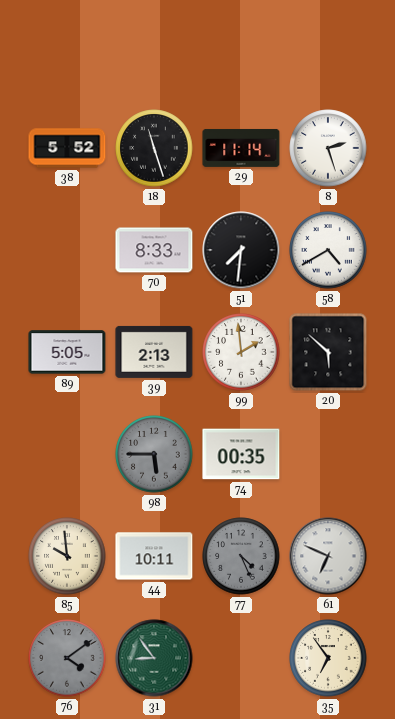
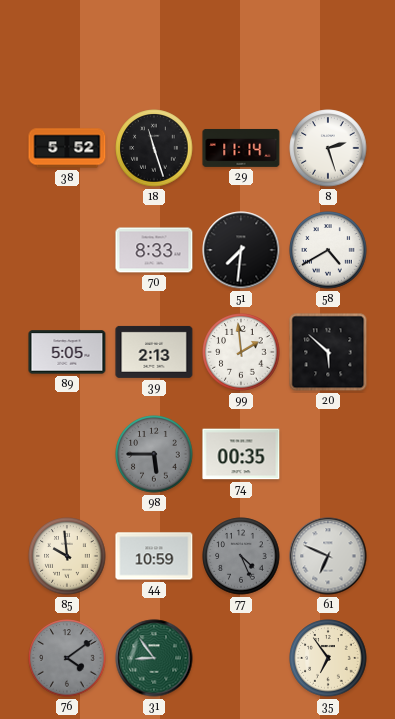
44: 10:11 -> 10:59
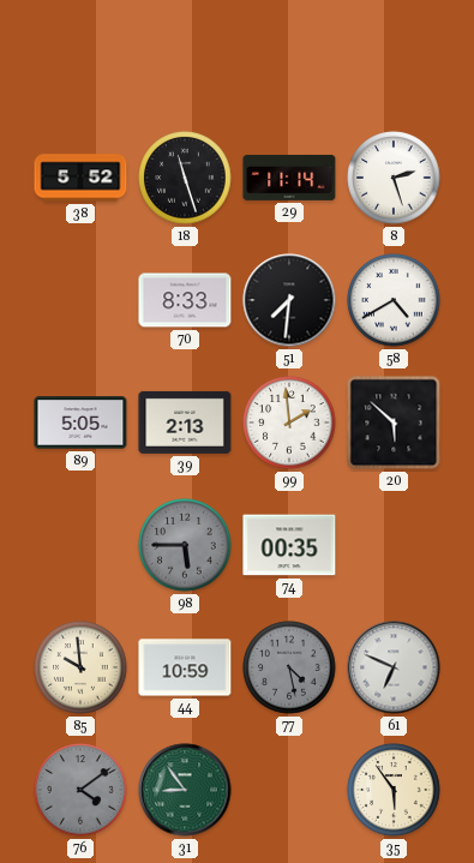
77: 4:26 -> 4:28
35: 6:54 -> 5:54
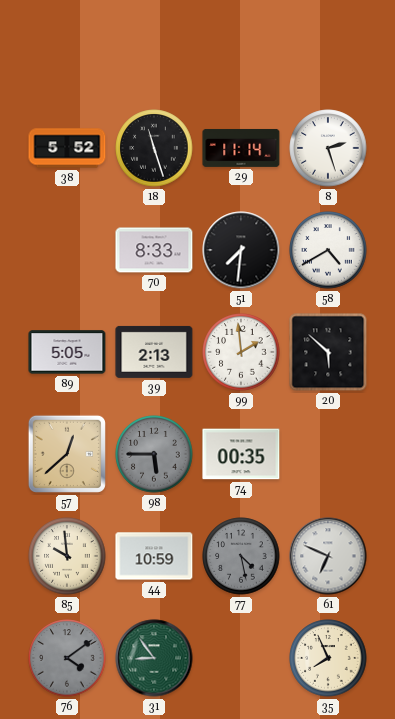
57: none -> 12:38
35: 5:54 -> 7:56
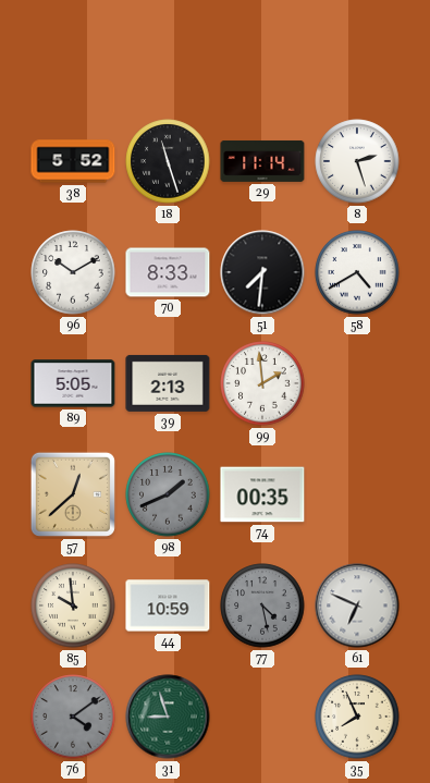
96: none -> 10:10
20: 5:52 -> none
98: 5:45 -> 1:41
31: 8:54 -> 8:57
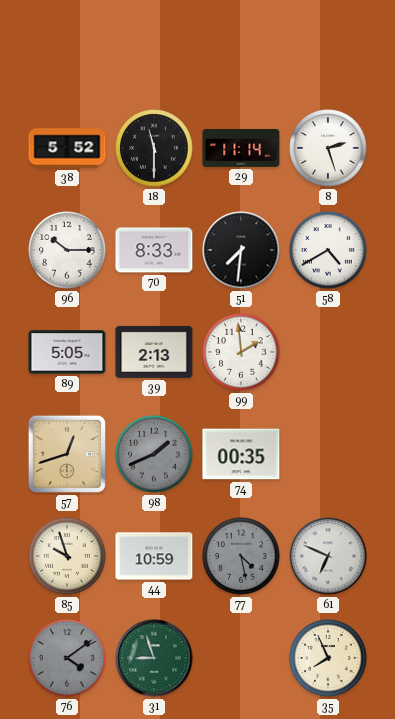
18: 11:27 -> 11:30
96: 10:10 -> 10:15
57: 12:38 -> 12:42
85: 9:59 -> 9:57
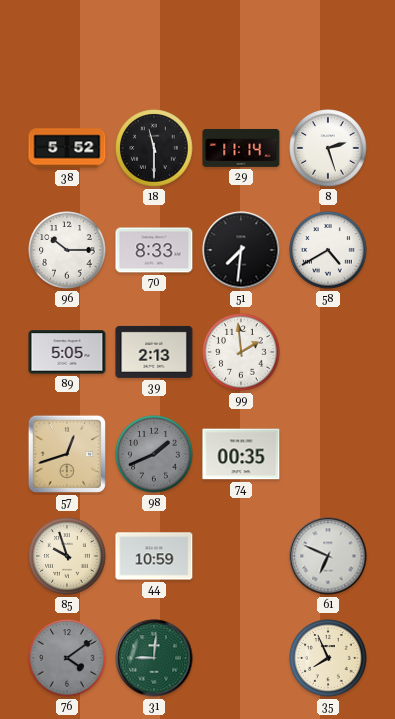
77: 4:28 -> none
31: 8:57 -> 9:01
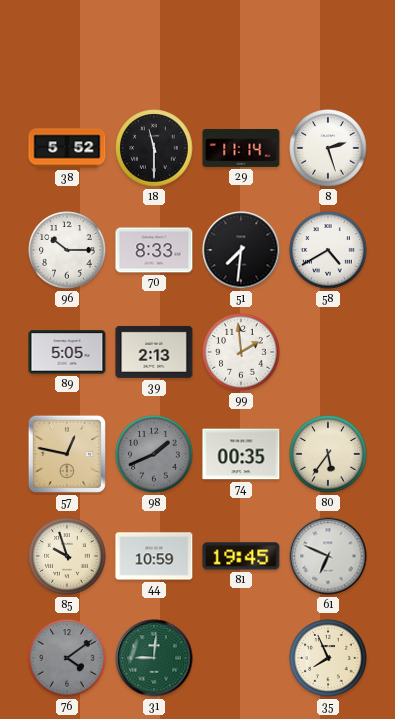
57: 12:42 -> 12:47
80: none -> 5:36
81: none -> 19:45
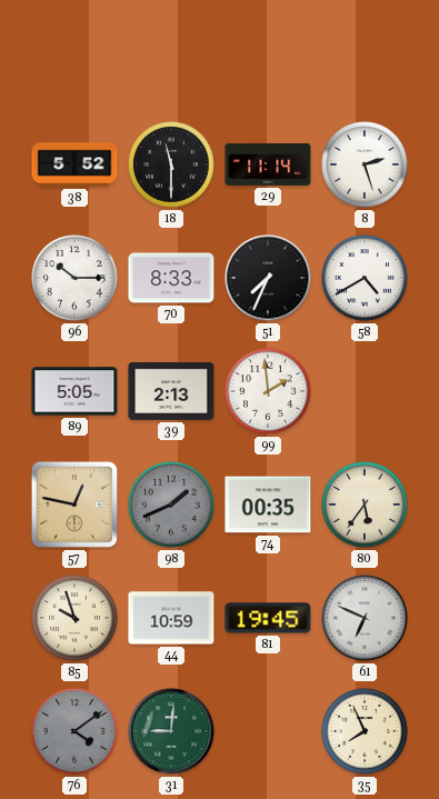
51: 7:31 -> 7:34
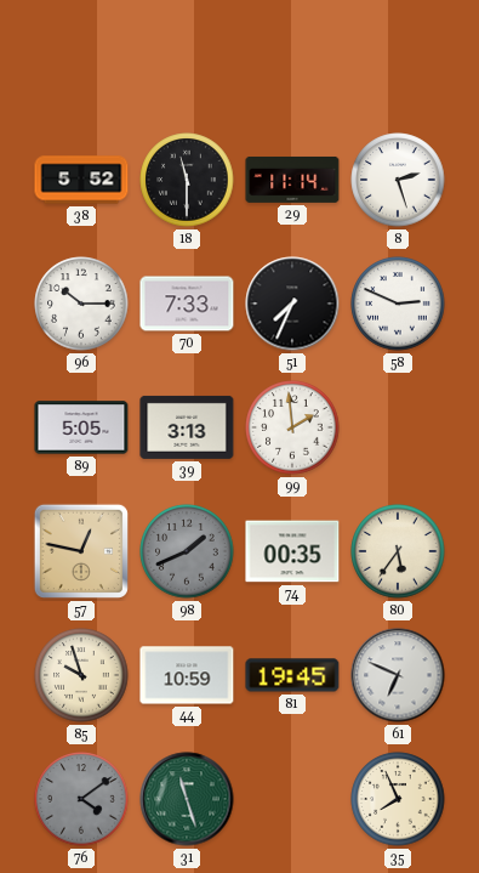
70: 8:33 -> 7:33
58: 4:40 -> 2:49
39: 2:13 -> 3:13
31: 9:01 -> 11:27
